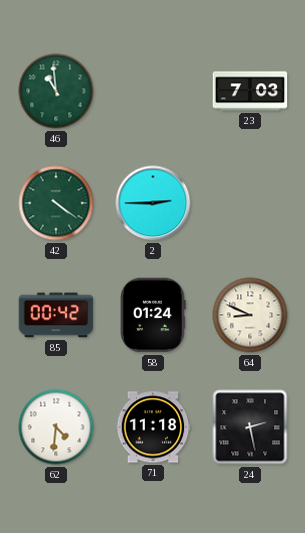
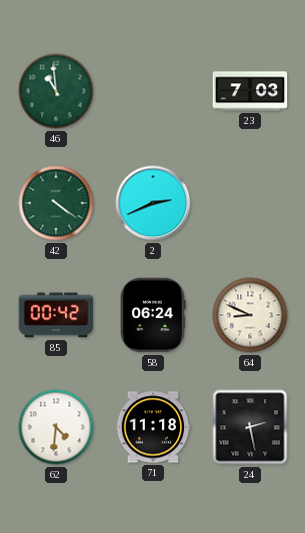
2: 2:45 -> 2:41
58: 01:24 -> 06:24
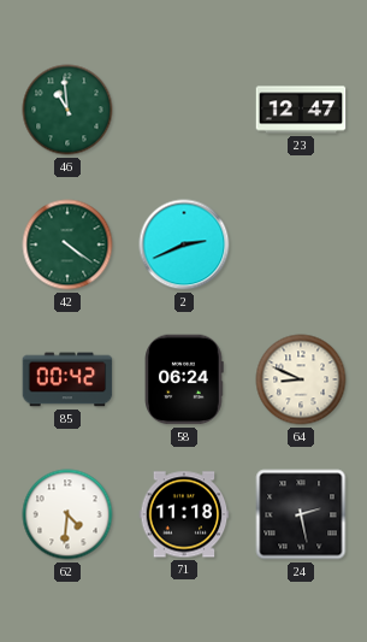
23: 7:03 -> 12:47
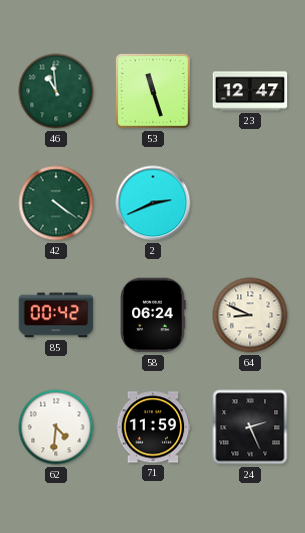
53: none -> 11:27
71: 11:18 -> 11:59
24: 2:28 -> 2:26
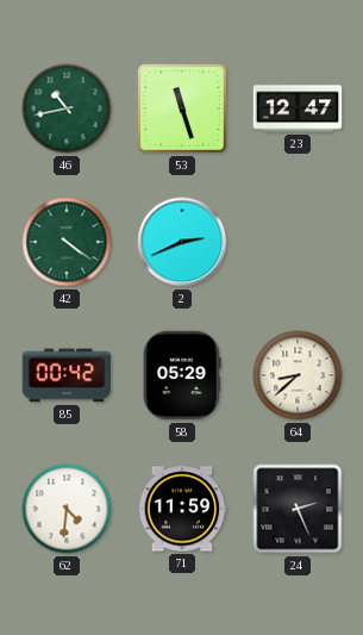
46: 10:59 -> 10:43
58: 06:24 -> 05:29
64: 8:49 -> 8:38
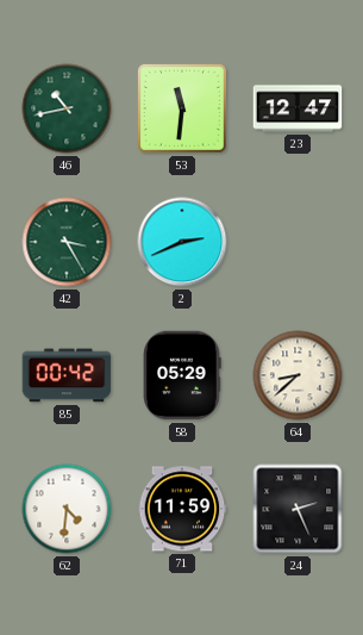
53: 11:27 -> 11:31
42: 4:21 -> 3:25
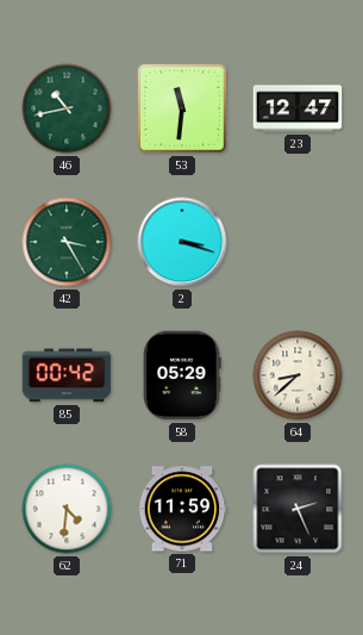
2: 2:41 -> 3:18
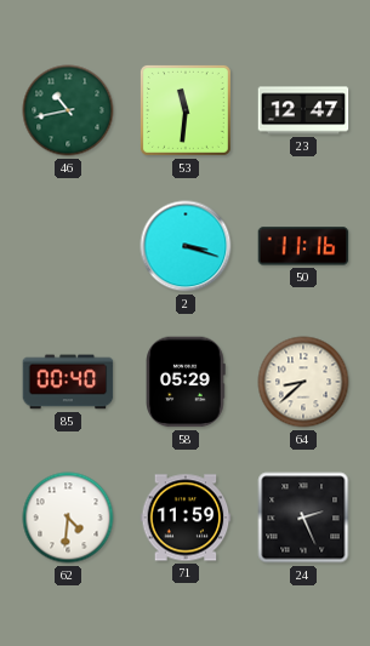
42: 3:25 -> none
50: none -> 11:16
85: 00:42 -> 00:40
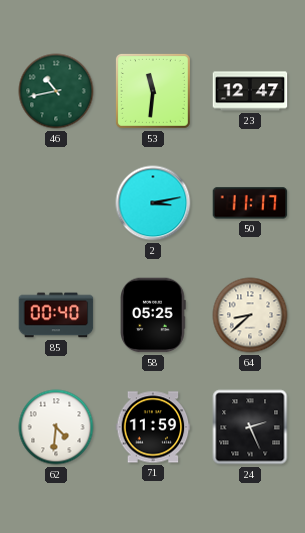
2: 3:18 -> 3:13
50: 11:16 -> 11:17
58: 05:29 -> 05:25
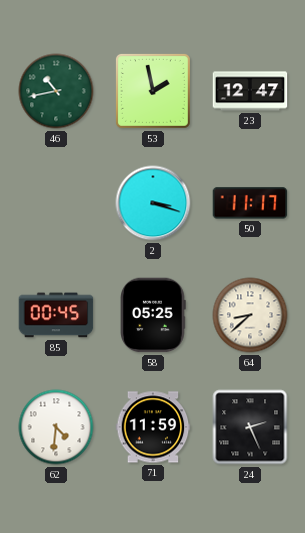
53: 11:31 -> 1:58
2: 3:13 -> 3:18
85: 00:40 -> 00:45
